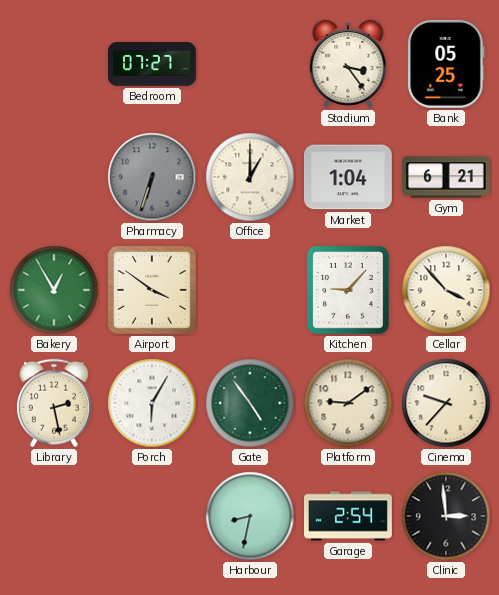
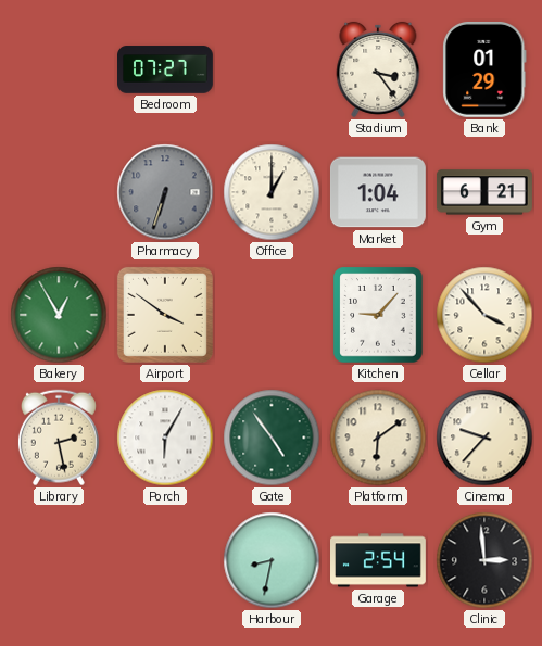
Bank: 05:25 -> 01:29
Platform: 9:09 -> 6:09
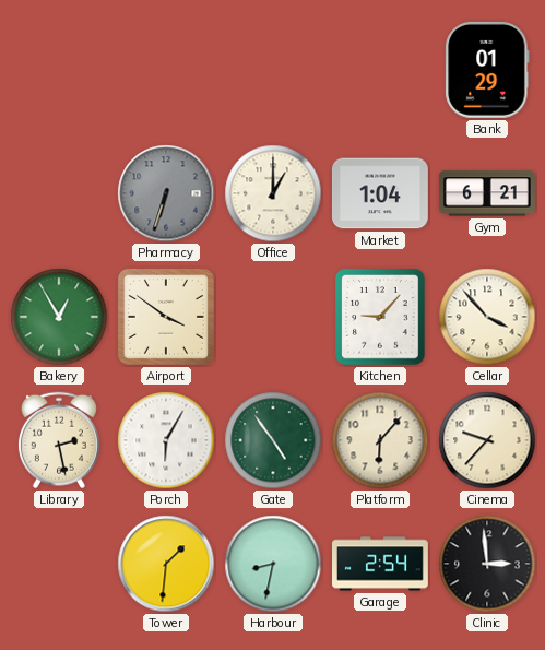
Bedroom: 07:27 -> none
Stadium: 3:24 -> none
Platform: 6:09 -> 6:07
Tower: none -> 1:31
